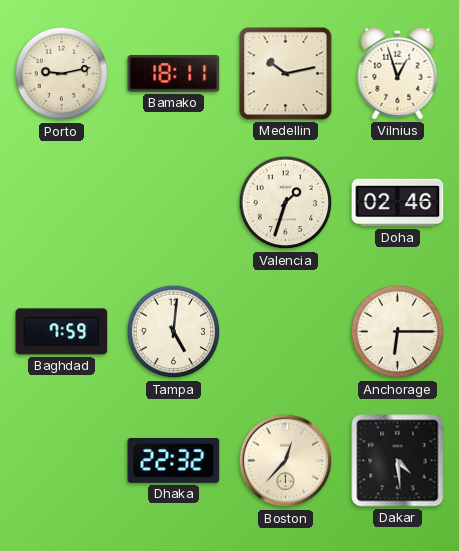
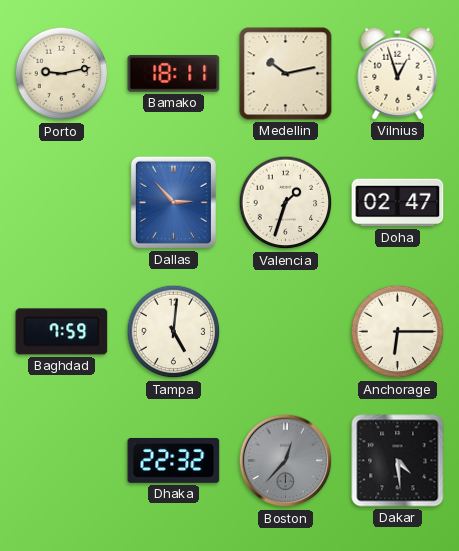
Dallas: none -> 2:53
Doha: 02:46 -> 02:47
Boston dial: cream -> grey
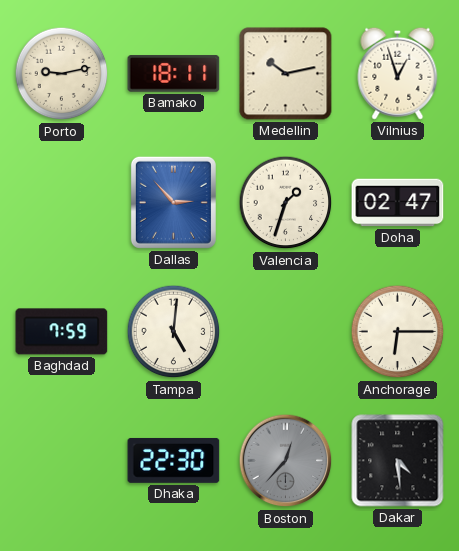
Dhaka: 22:32 -> 22:30
